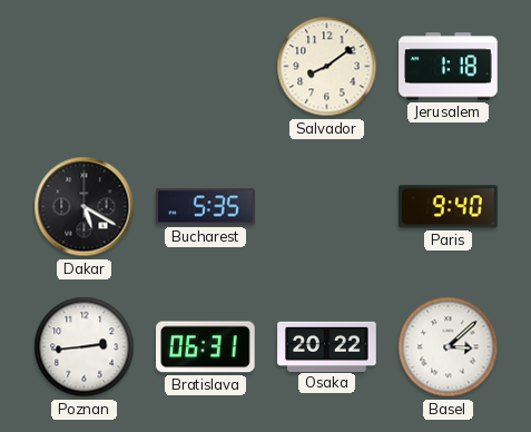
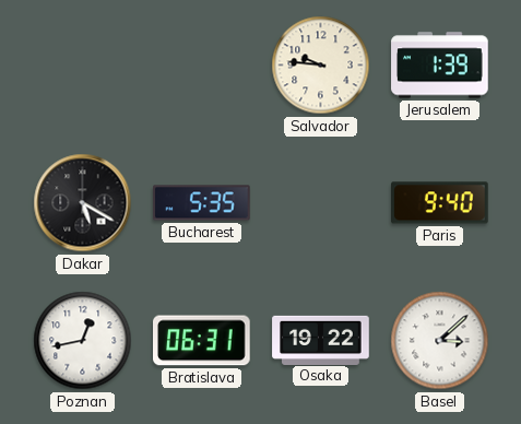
Salvador: 8:09 -> 9:46
Jerusalem: 1:18 -> 1:39
Poznan: 2:44 -> 12:43
Osaka: 20:22 -> 19:22
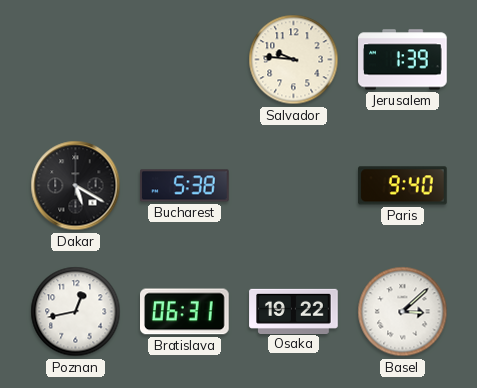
Bucharest: 5:35 -> 5:38
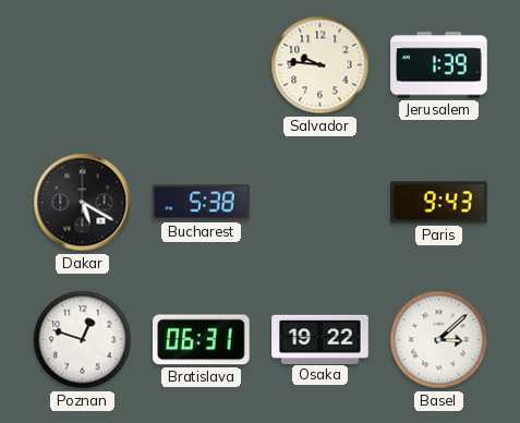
Paris: 9:40 -> 9:43
Poznan: 12:43 -> 12:48
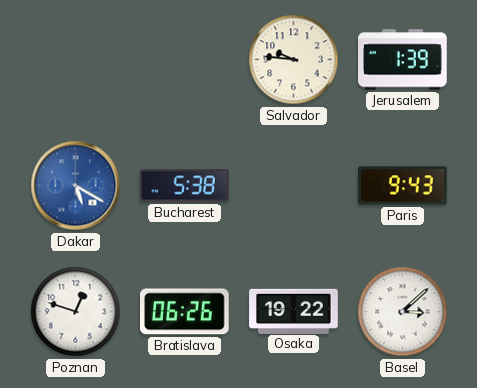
Dakar dial: black -> blue
Bratislava: 06:31 -> 06:26
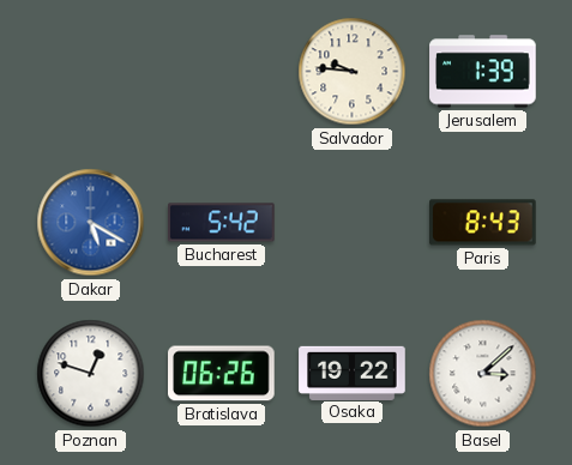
Bucharest: 5:38 -> 5:42
Paris: 9:43 -> 8:43
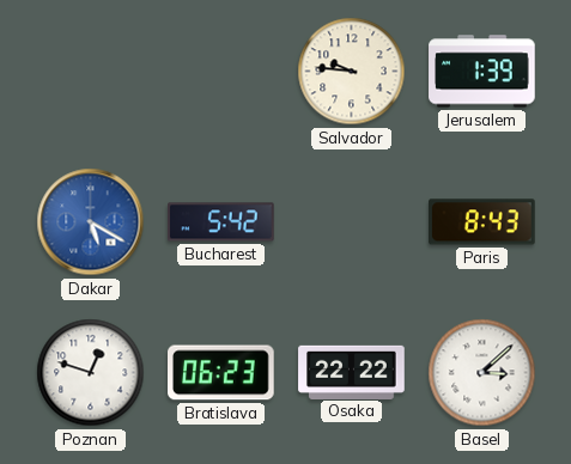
Bratislava: 06:26 -> 06:23
Osaka: 19:22 -> 22:22
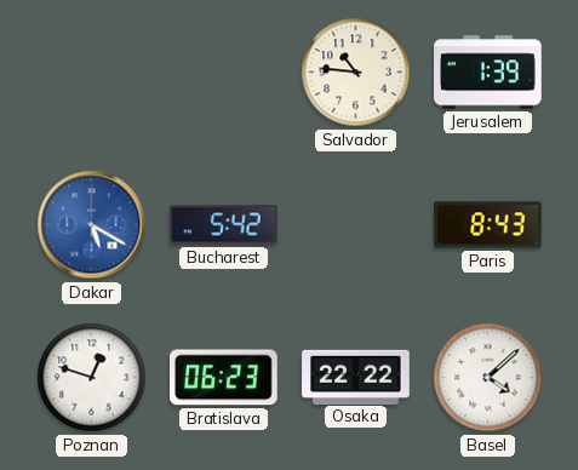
Salvador: 9:46 -> 10:46
Basel: 3:08 -> 4:08
